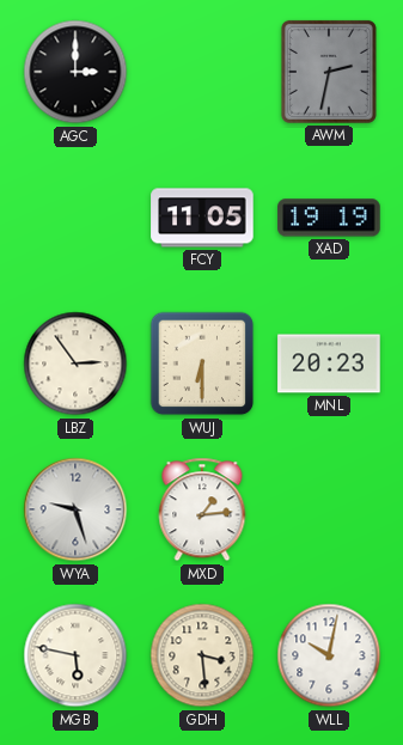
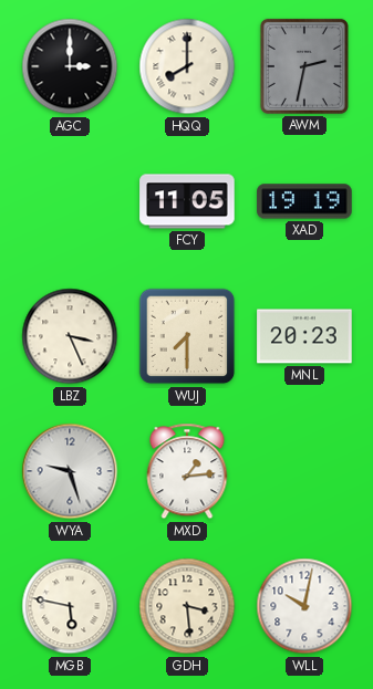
HQQ: none -> 8:00
LBZ: 2:54 -> 3:26
WUJ: 6:30 -> 7:30
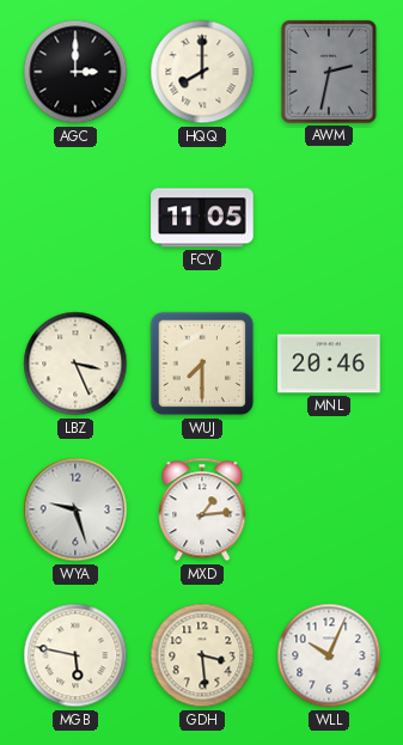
XAD: 19:19 -> none
MNL: 20:23 -> 20:46
WLL: 10:02 -> 10:04
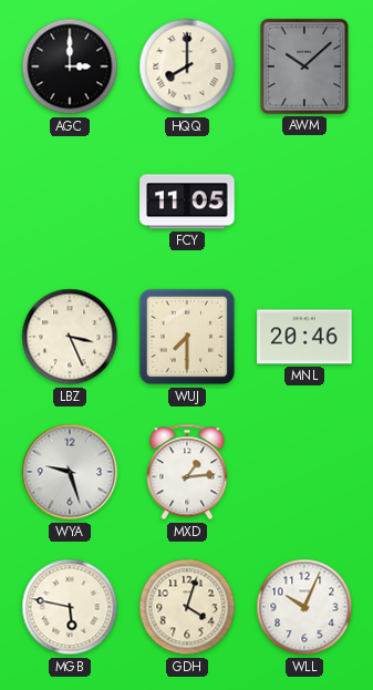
AWM: 2:32 -> 10:08
GDH: 3:29 -> 4:03
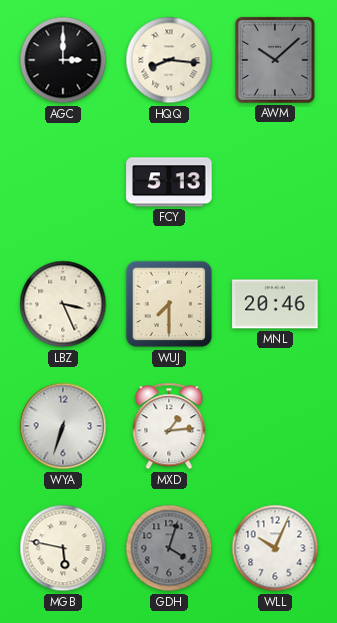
HQQ: 8:00 -> 8:16
FCY: 11:05 -> 5:13
WYA: 9:27 -> 6:33
GDH dial: cream -> grey
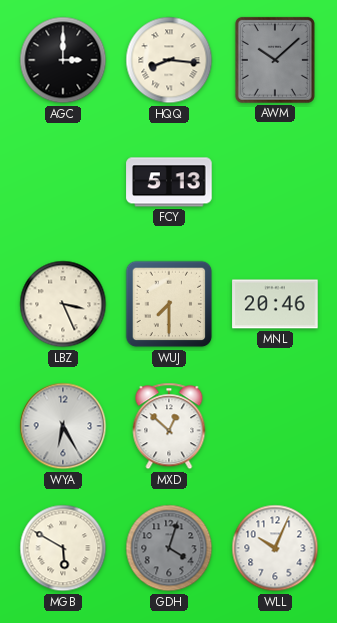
WYA: 6:33 -> 6:25
MXD: 1:14 -> 12:52
MGB: 5:47 -> 5:50
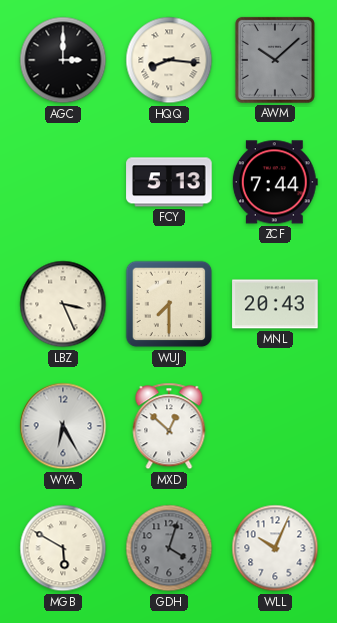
ZCF: none -> 7:44
MNL: 20:46 -> 20:43
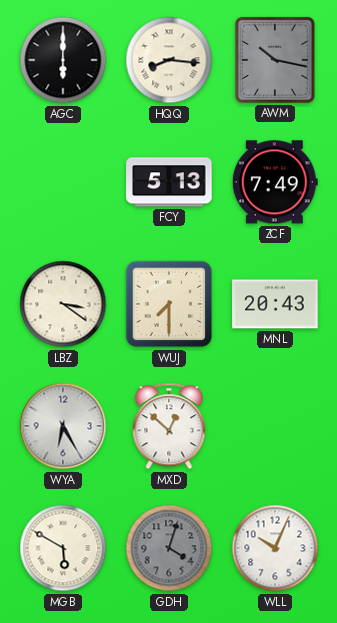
AGC: 3:00 -> 6:00
AWM: 10:08 -> 10:17
ZCF: 7:44 -> 7:49
LBZ: 3:26 -> 3:21
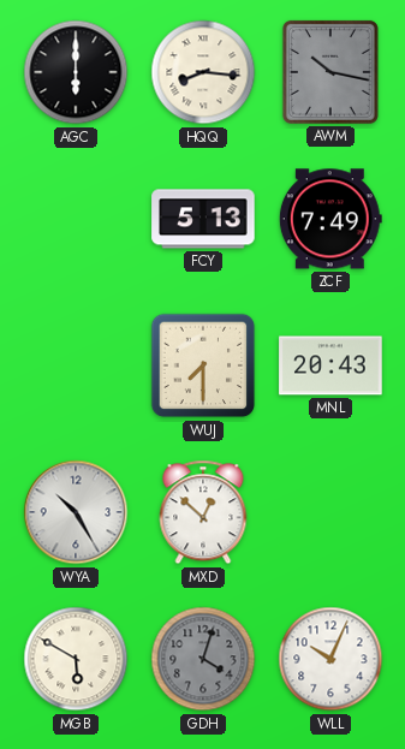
LBZ: 3:21 -> none
WYA: 6:25 -> 10:25
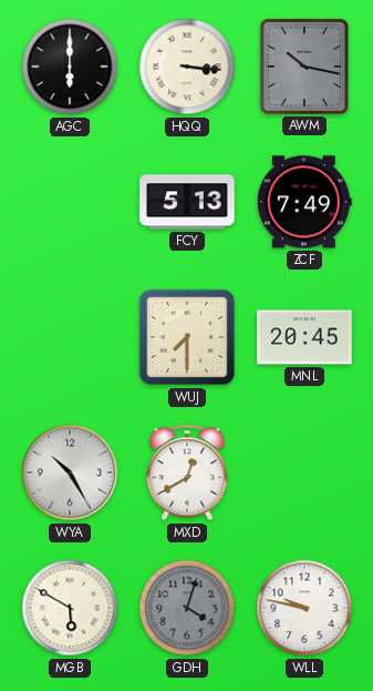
HQQ: 8:16 -> 3:16
MNL: 20:43 -> 20:45
MXD: 12:52 -> 12:40
WLL: 10:04 -> 9:47
